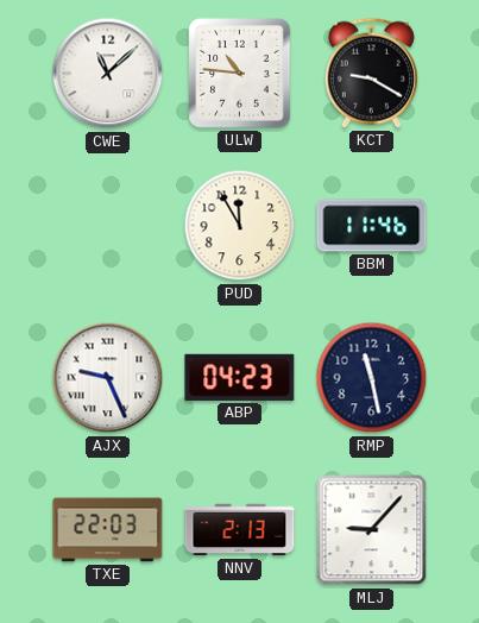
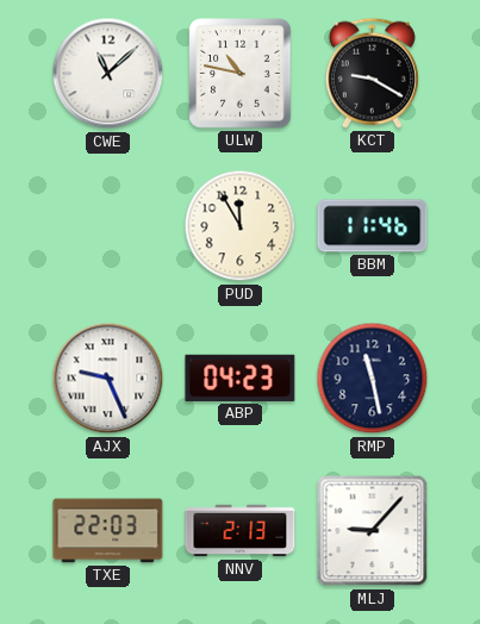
ULW: 10:46 -> 10:47
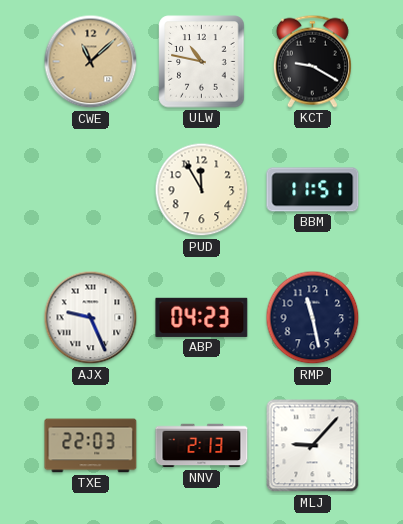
CWE dial: white -> champagne
BBM: 11:46 -> 11:51
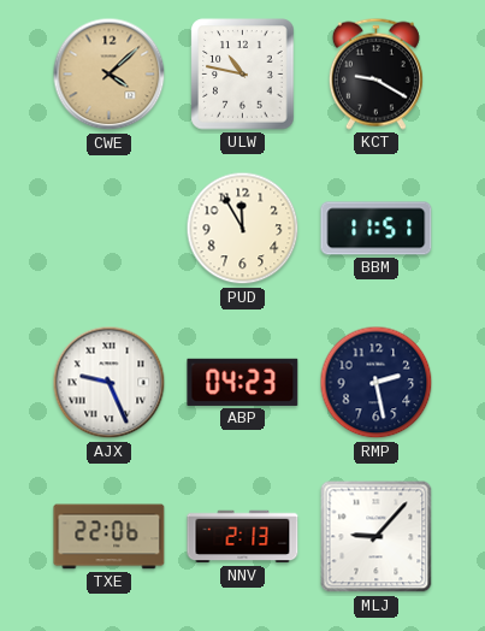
CWE: 11:08 -> 4:08
RMP: 11:28 -> 2:28
TXE: 22:03 -> 22:06
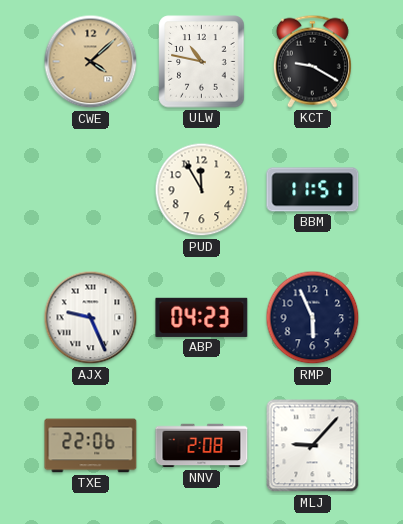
RMP: 2:28 -> 5:56
NNV: 2:13 -> 2:08
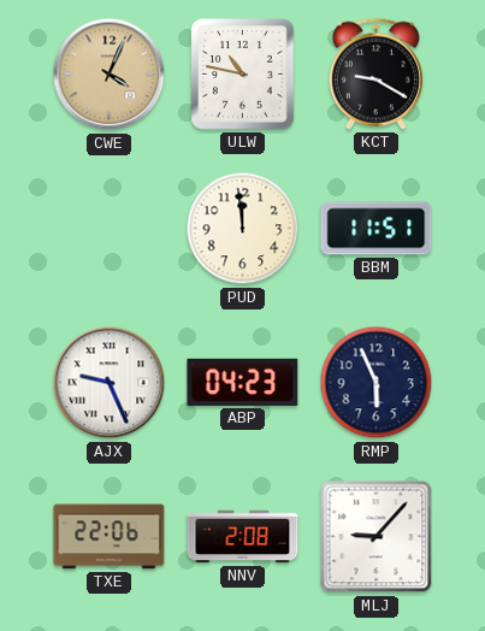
CWE: 4:08 -> 4:04
PUD: 11:55 -> 11:59
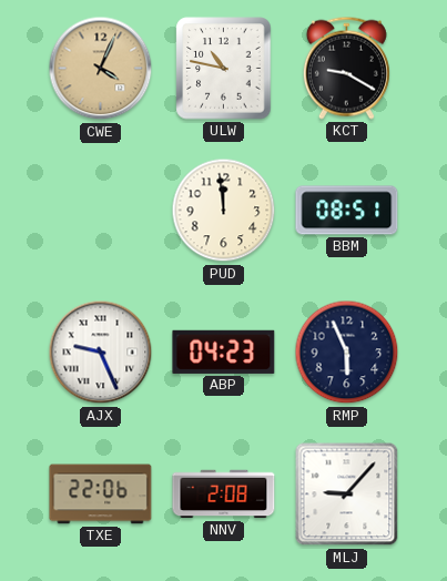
BBM: 11:51 -> 08:51
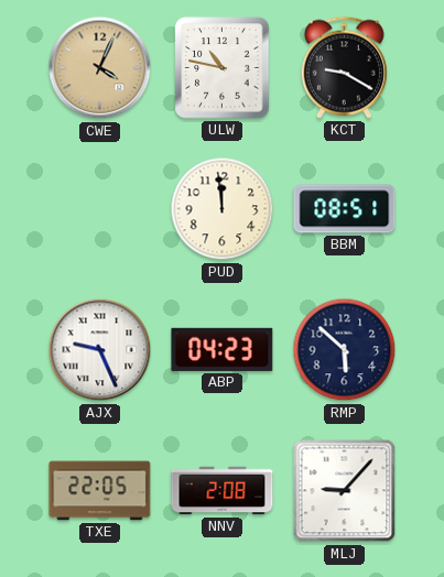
RMP: 5:56 -> 5:52
TXE: 22:06 -> 22:05
